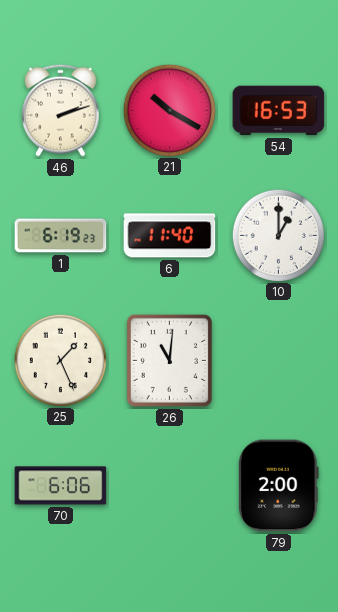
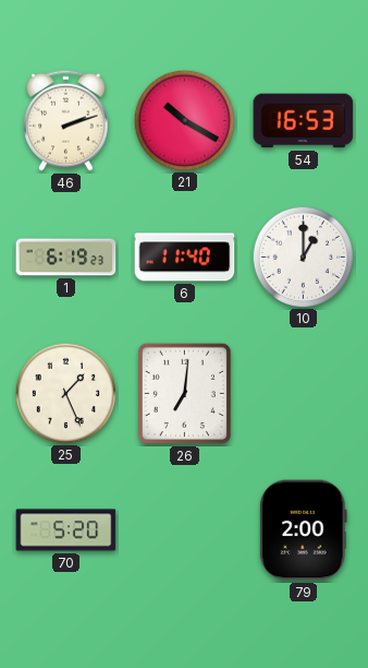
26: 11:01 -> 7:01
70: 6:06 -> 5:20
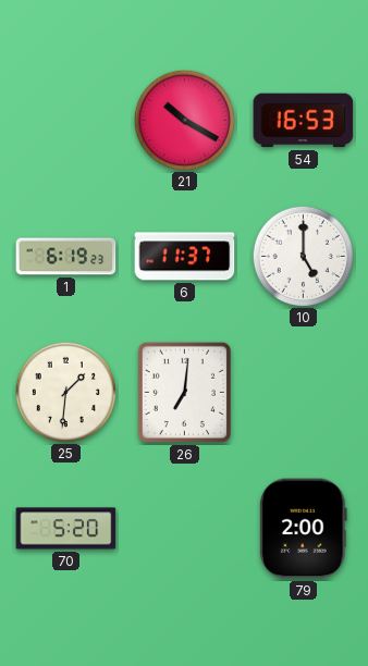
46: 2:12 -> none
6: 11:40 -> 11:37
10: 1:00 -> 5:00
25: 1:26 -> 1:31
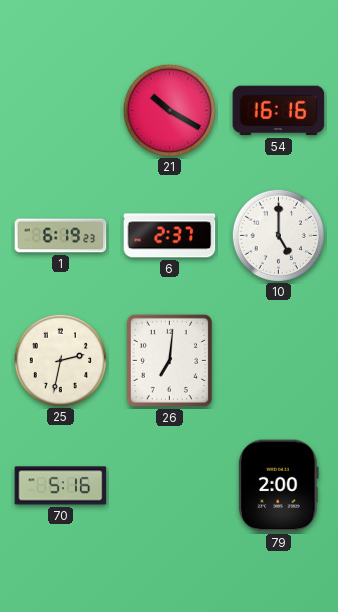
54: 16:53 -> 16:16
6: 11:37 -> 2:37
25: 1:31 -> 2:32
70: 5:20 -> 5:16
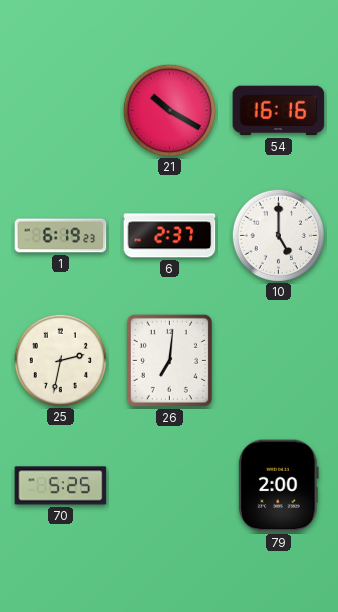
70: 5:16 -> 5:25
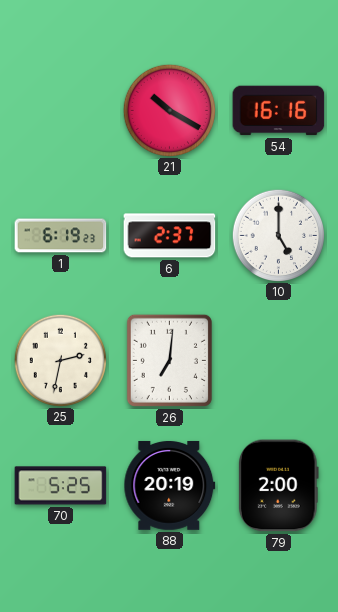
88: none -> 20:19
